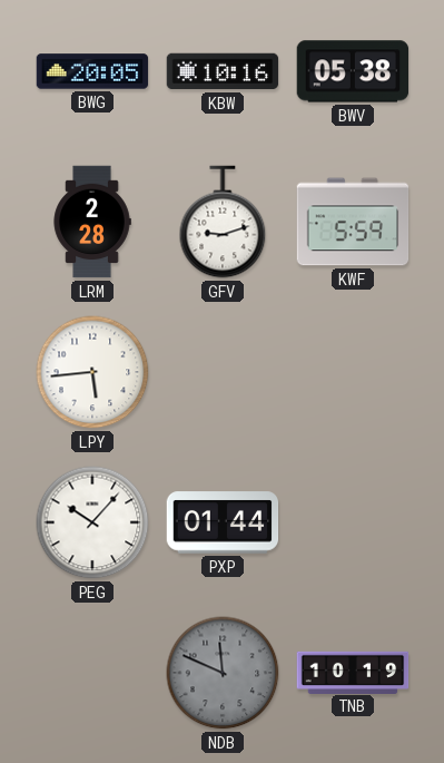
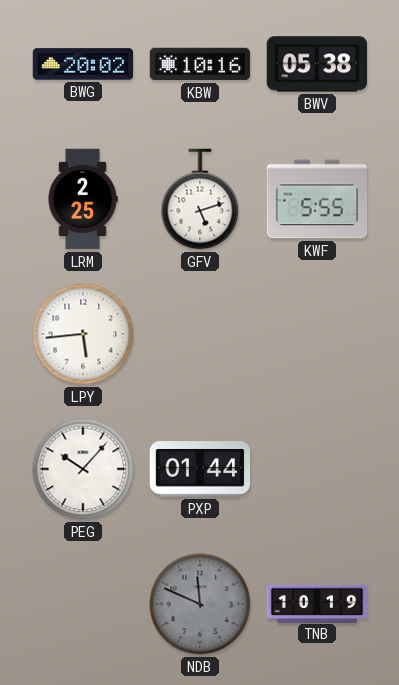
BWG: 20:05 -> 20:02
LRM: 2:28 -> 2:25
GFV: 9:12 -> 5:12
KWF: 5:59 -> 5:55
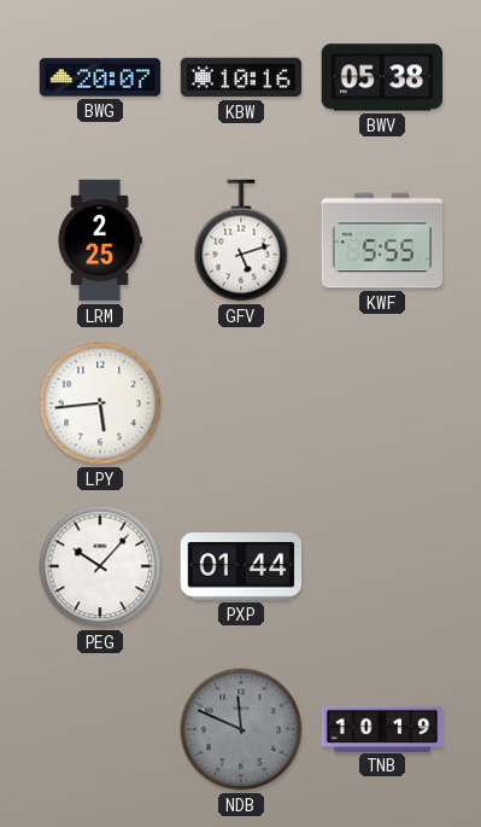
BWG: 20:02 -> 20:07
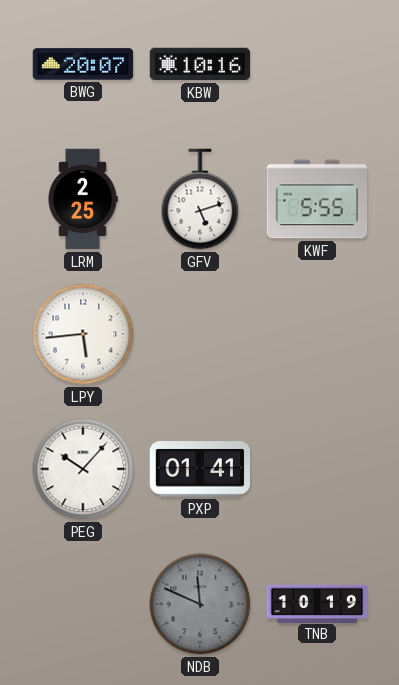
BWV: 05:38 -> none
PXP: 01:44 -> 01:41
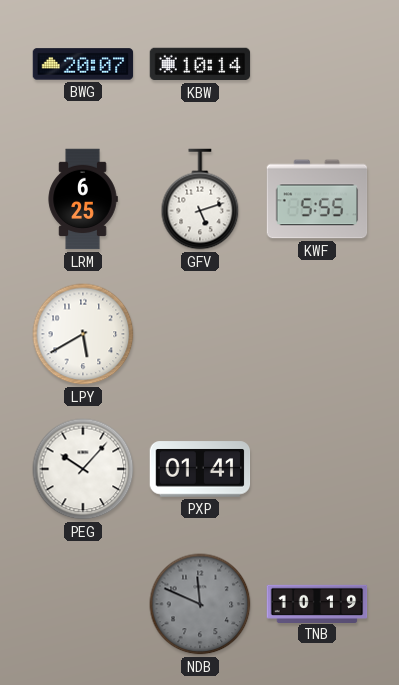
KBW: 10:16 -> 10:14
LRM: 2:25 -> 6:25
LPY: 5:44 -> 5:40
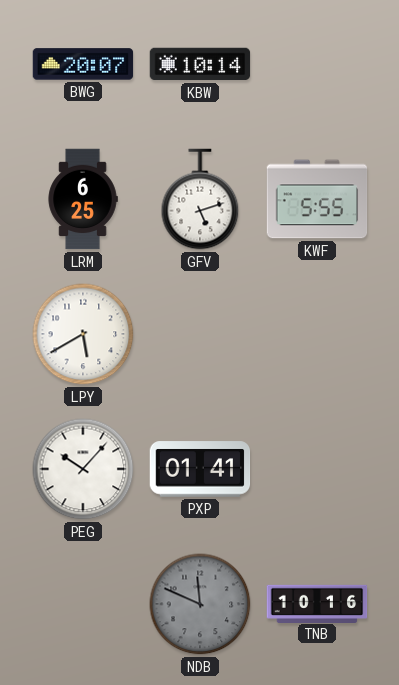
TNB: 10:19 -> 10:16
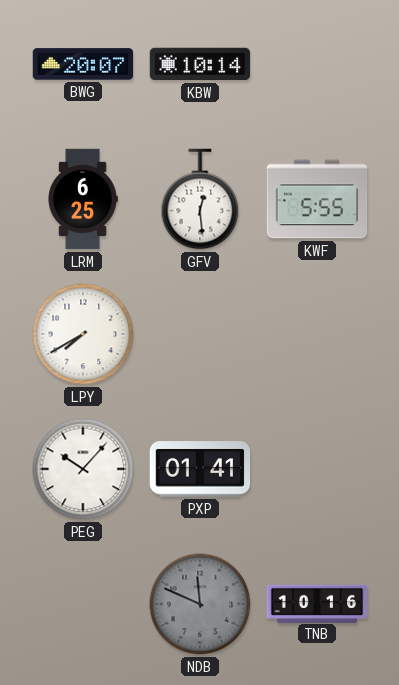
GFV: 5:12 -> 12:29
LPY: 5:40 -> 7:40
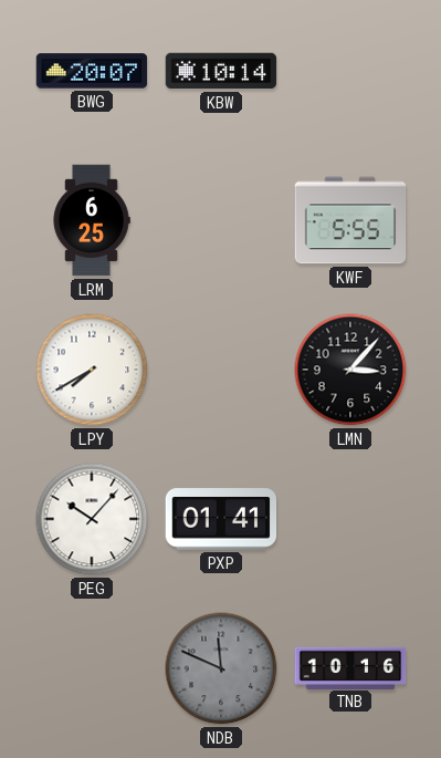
GFV: 12:29 -> none
LMN: none -> 3:07
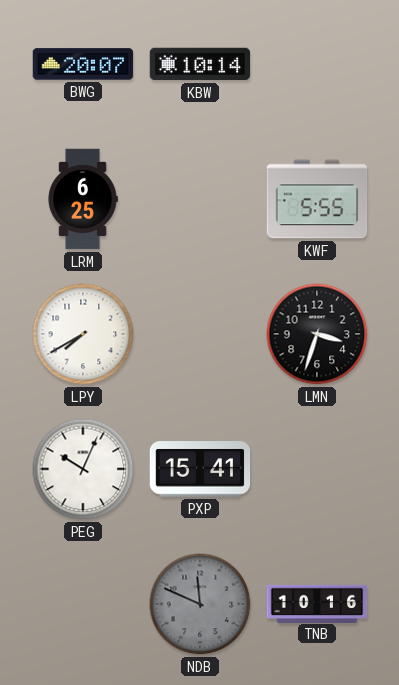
LMN: 3:07 -> 3:33
PEG: 10:07 -> 10:04
PXP: 01:41 -> 15:41
